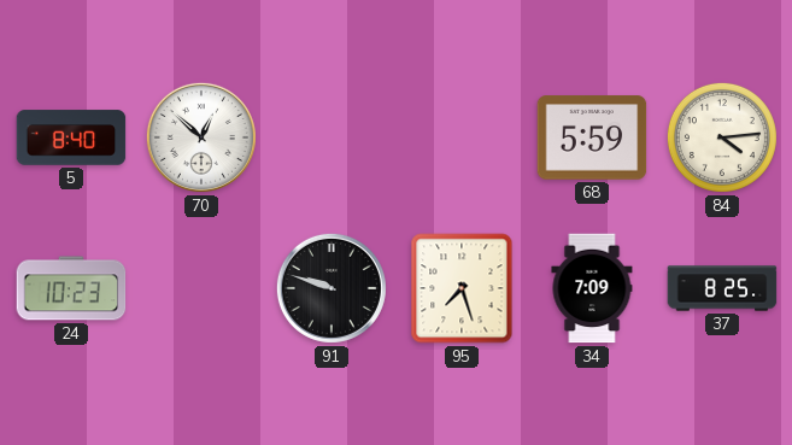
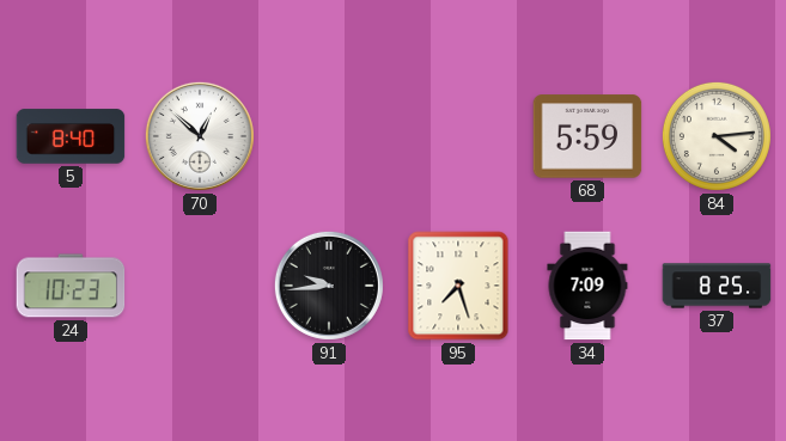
91: 9:48 -> 9:44
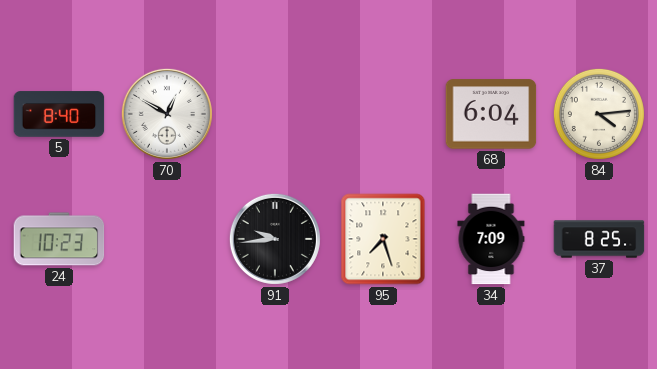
70: 12:52 -> 12:50
68: 5:59 -> 6:04
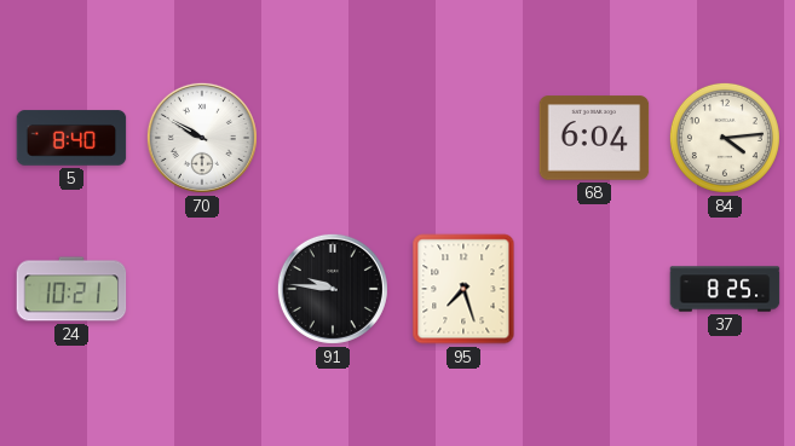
70: 12:50 -> 9:50
24: 10:23 -> 10:21
91: 9:44 -> 9:46
34: 7:09 -> none
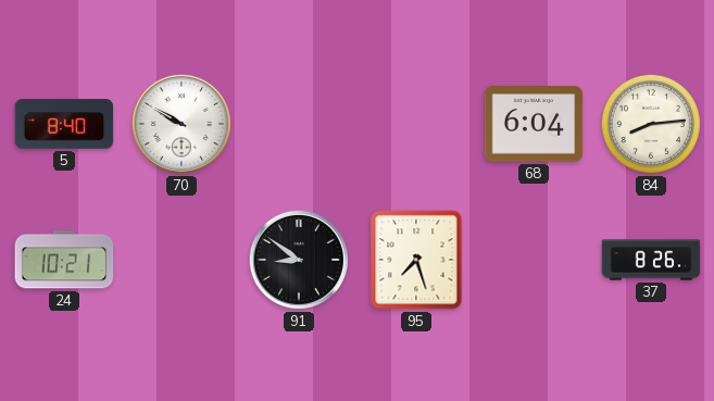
84: 4:14 -> 8:14
91: 9:46 -> 8:51
37: 8:25 -> 8:26
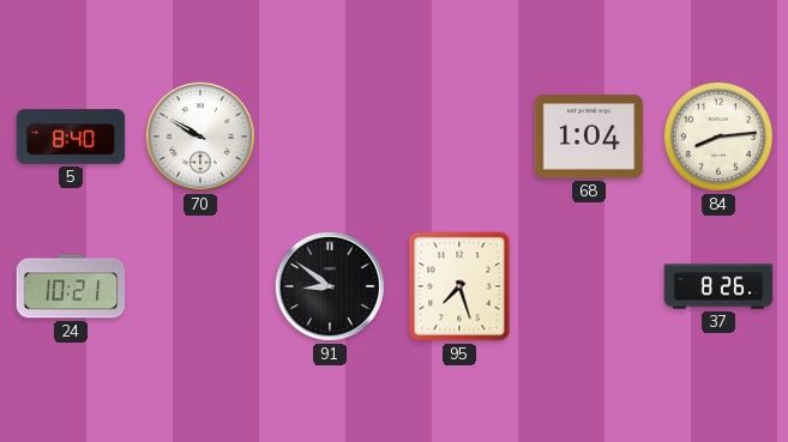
68: 6:04 -> 1:04
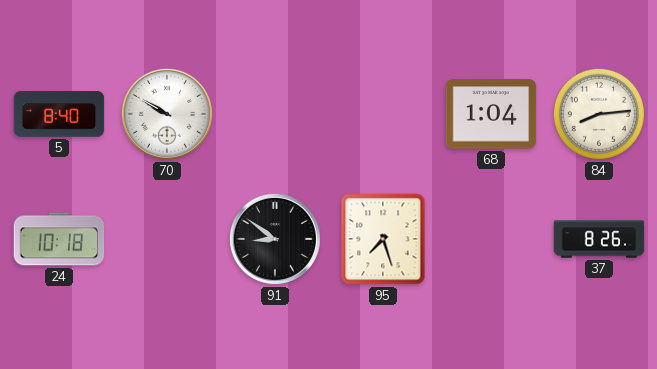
24: 10:21 -> 10:18
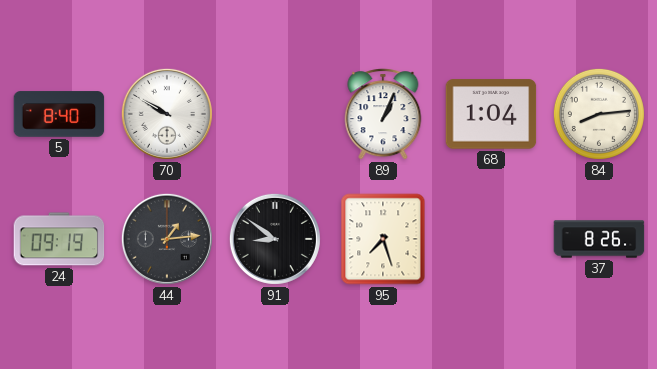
89: none -> 1:04
24: 10:18 -> 09:19
44: none -> 1:14
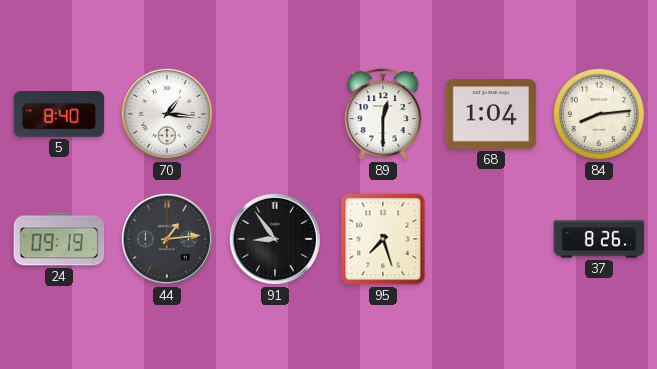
70: 9:50 -> 1:16
89: 1:04 -> 12:30
91: 8:51 -> 8:54
